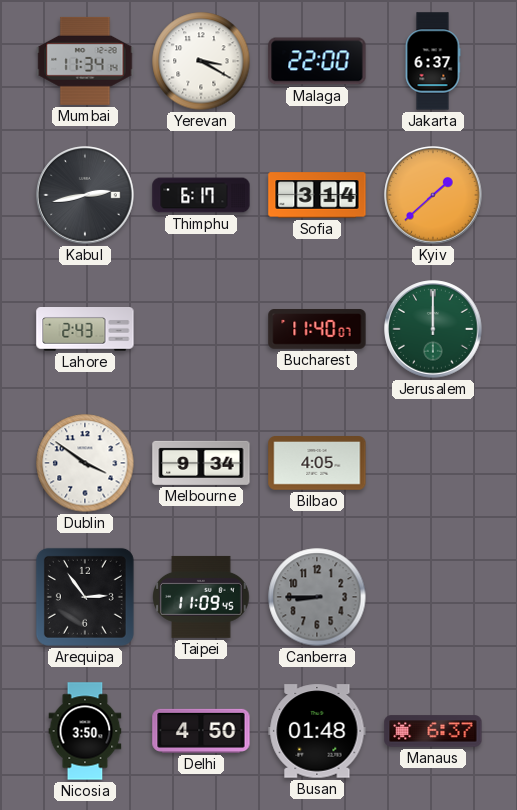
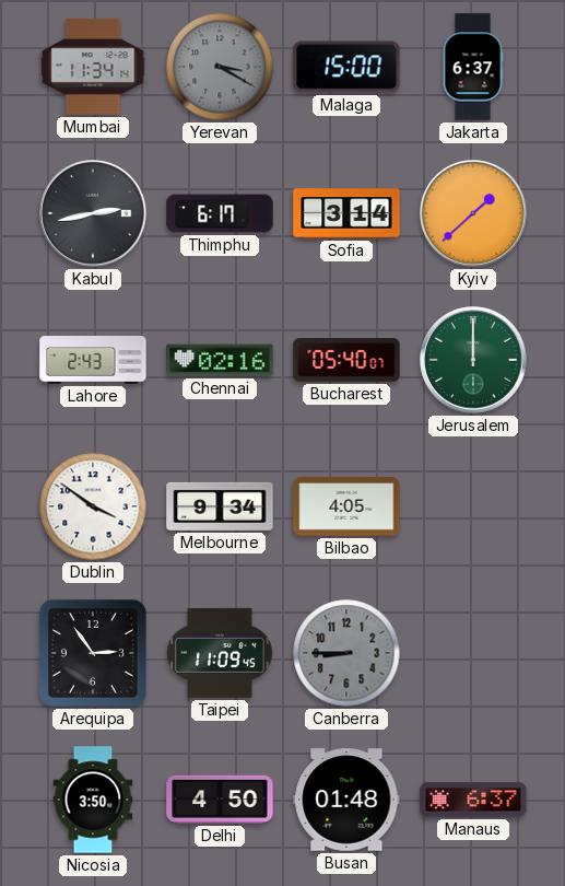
Yerevan dial: white -> grey
Malaga: 22:00 -> 15:00
Chennai: none -> 02:16
Bucharest: 11:40 -> 05:40
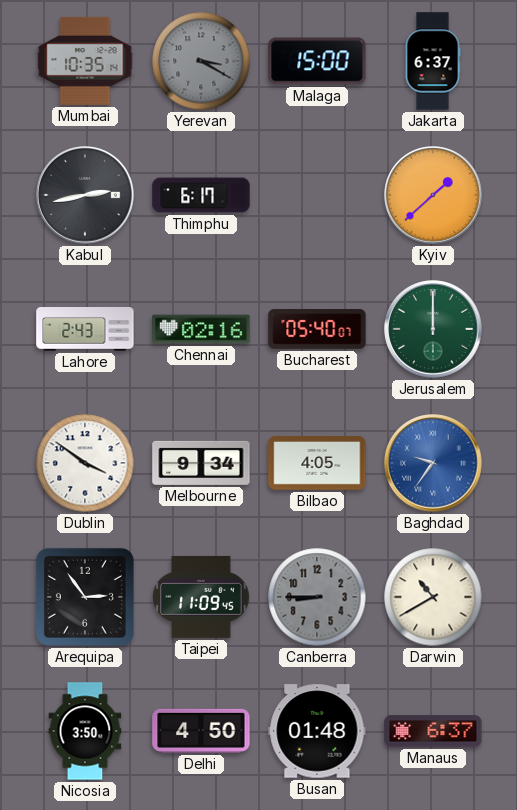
Mumbai: 11:34 -> 10:35
Sofia: 3:14 -> none
Baghdad: none -> 9:36
Darwin: none -> 10:40
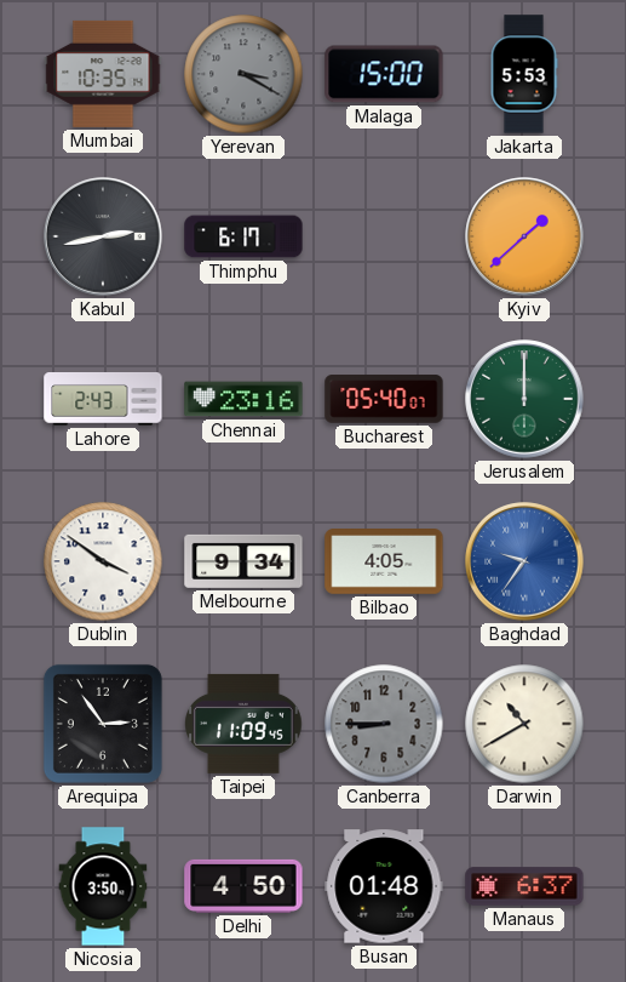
Jakarta: 6:37 -> 5:53
Chennai: 02:16 -> 23:16
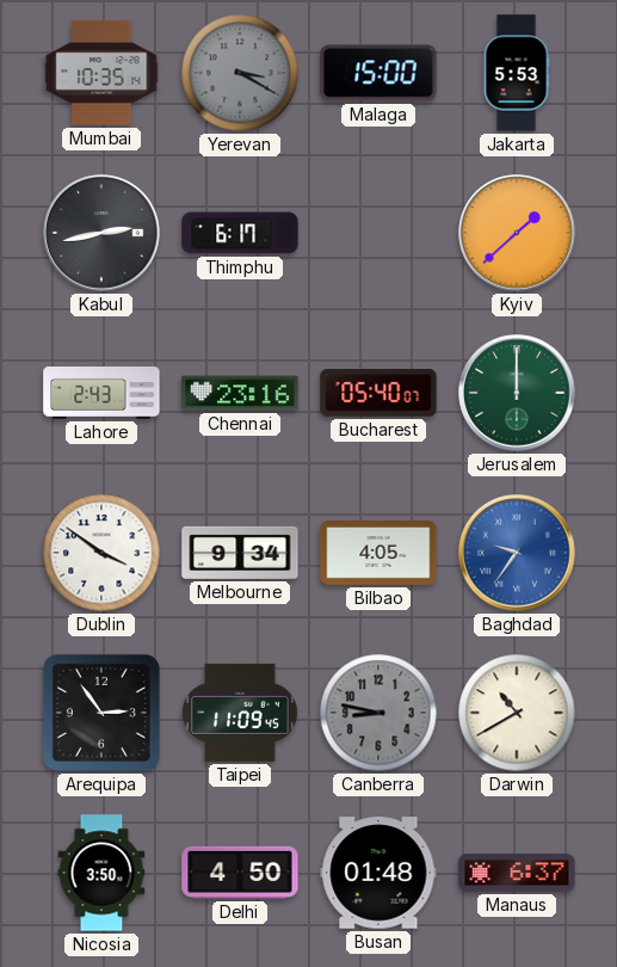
Canberra: 8:45 -> 8:47
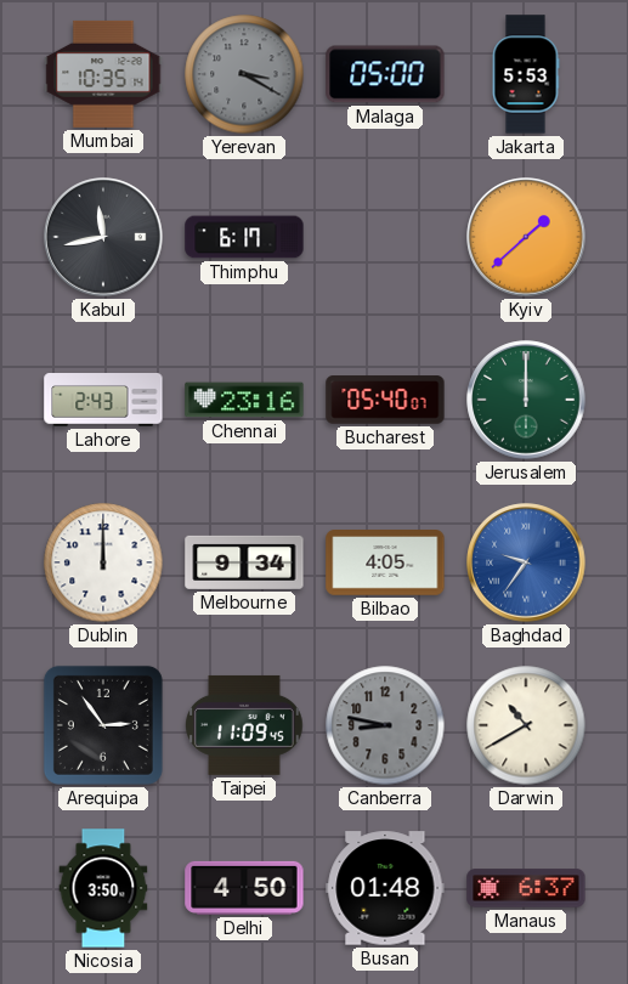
Malaga: 15:00 -> 05:00
Kabul: 2:43 -> 11:43
Dublin: 3:51 -> 12:00
